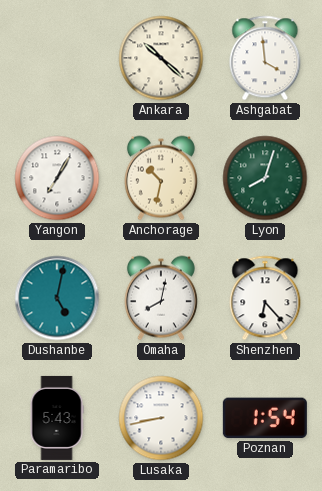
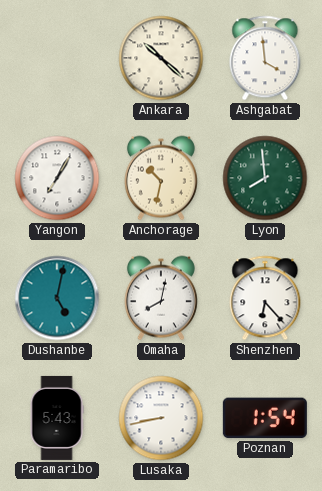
Lyon: 8:03 -> 7:59
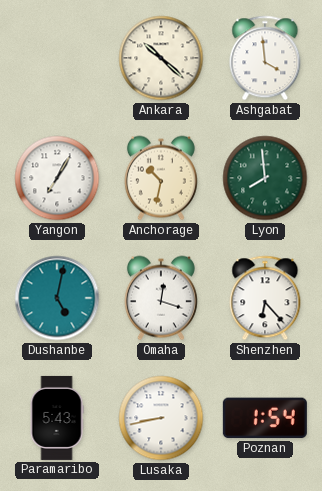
Omaha: 8:02 -> 12:18
